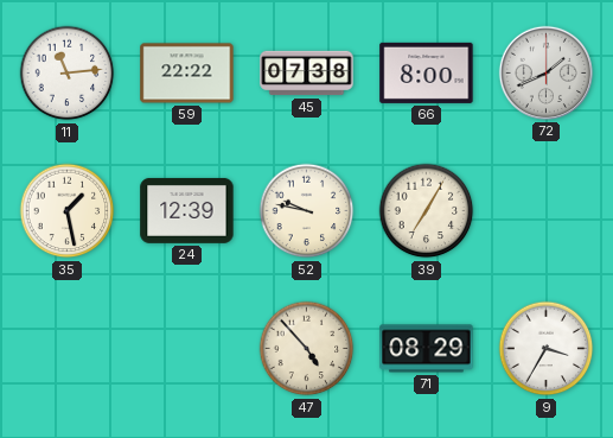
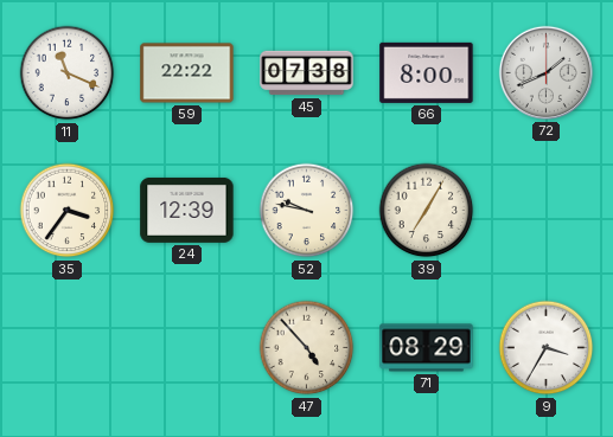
11: 11:14 -> 11:19
35: 1:28 -> 3:36
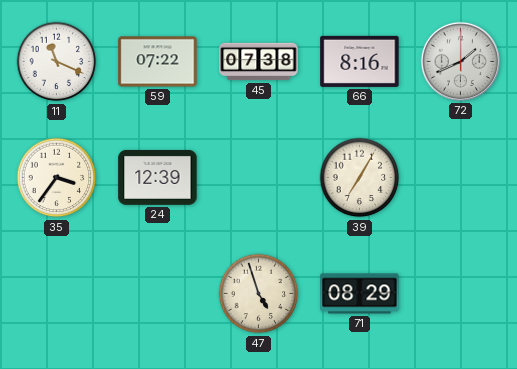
59: 22:22 -> 07:22
66: 8:00 -> 8:16
52: 9:47 -> none
47: 4:53 -> 4:57
9: 3:35 -> none
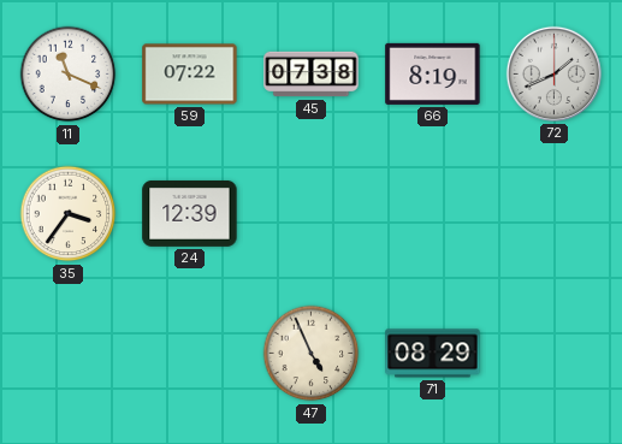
66: 8:16 -> 8:19
39: 7:05 -> none
47: 4:57 -> 4:56
